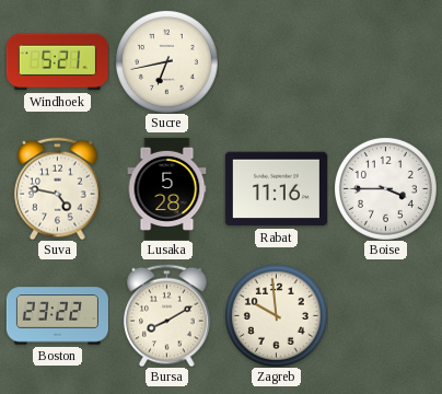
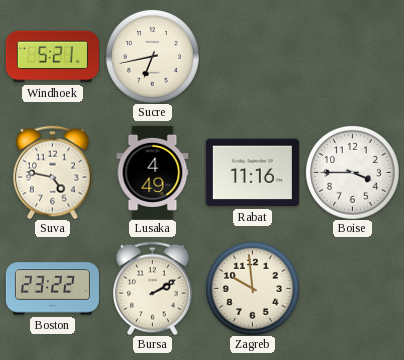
Lusaka: 5:28 -> 4:49
Bursa: 8:10 -> 2:10
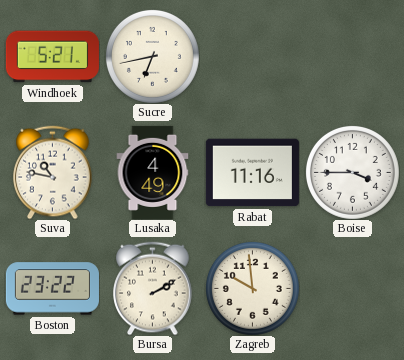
Suva: 4:47 -> 10:47
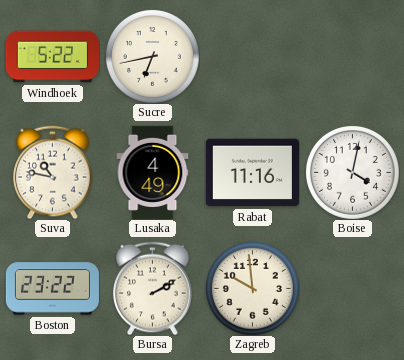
Windhoek: 5:21 -> 5:22
Boise: 3:45 -> 4:02
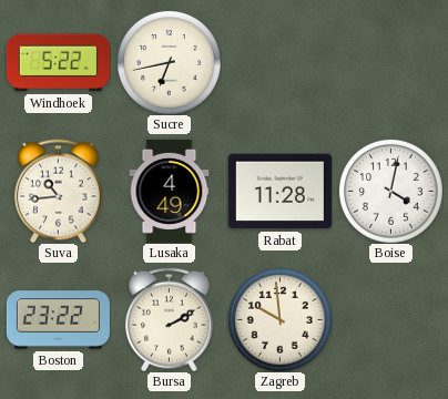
Suva: 10:47 -> 10:44
Rabat: 11:16 -> 11:28
